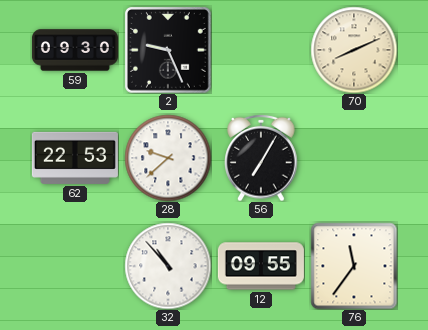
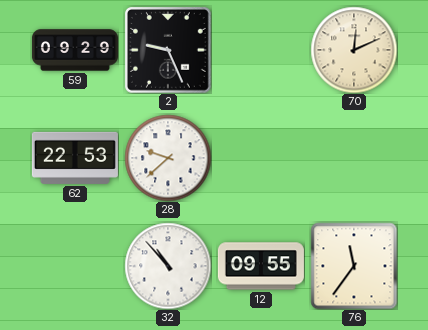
59: 09:30 -> 09:29
70: 8:11 -> 12:11
56: 7:05 -> none
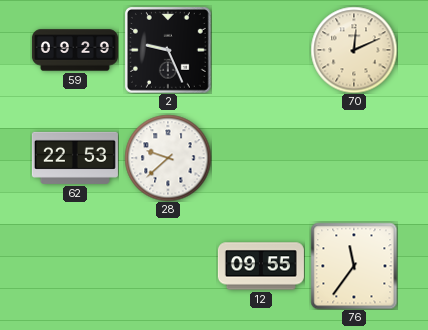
32: 10:53 -> none
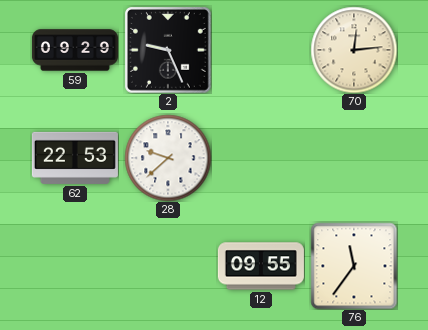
70: 12:11 -> 12:14
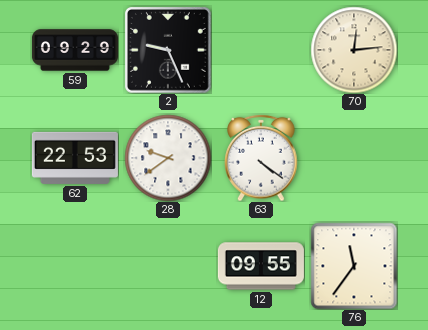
28: 9:38 -> 9:39
63: none -> 4:21
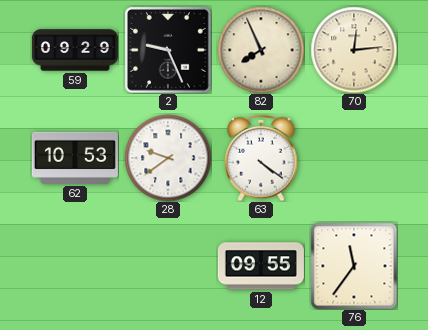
82: none -> 7:56
62: 22:53 -> 10:53
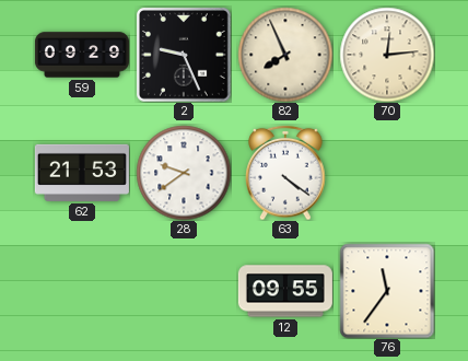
62: 10:53 -> 21:53
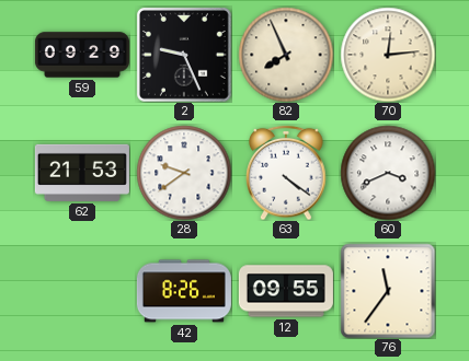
60: none -> 3:41
42: none -> 8:26
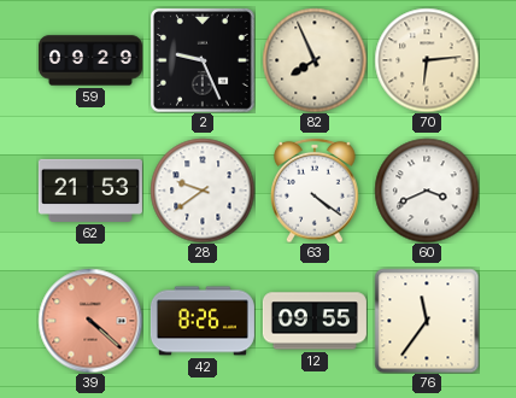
70: 12:14 -> 6:14
39: none -> 4:22
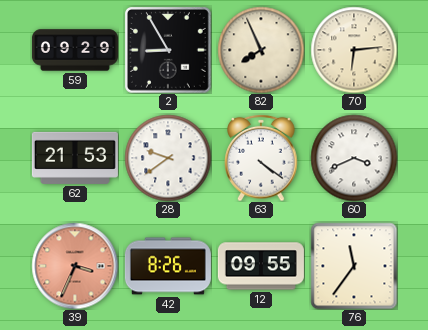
2: 9:26 -> 8:55
39: 4:22 -> 3:34
